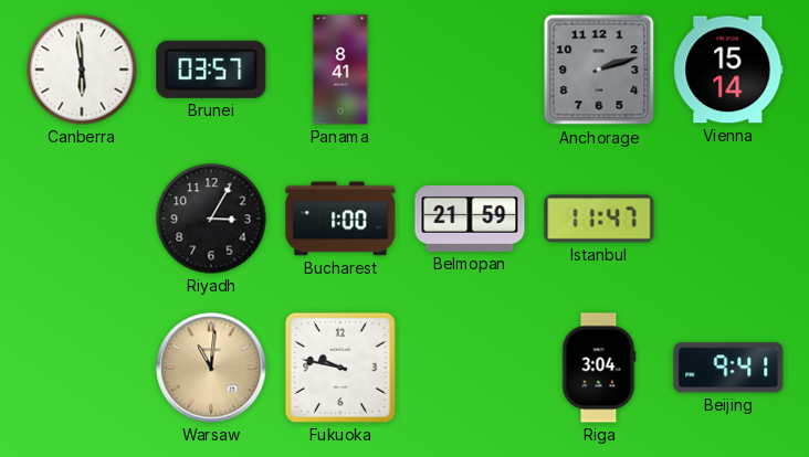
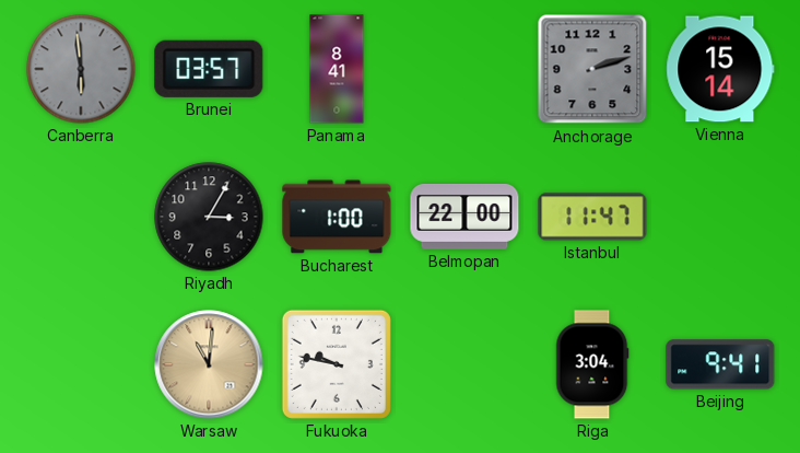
Canberra dial: white -> grey
Belmopan: 21:59 -> 22:00
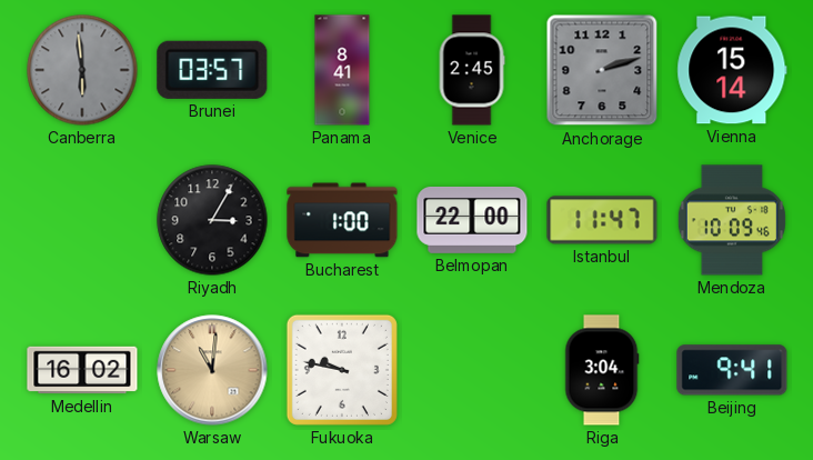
Venice: none -> 2:45
Mendoza: none -> 10:09
Medellin: none -> 16:02
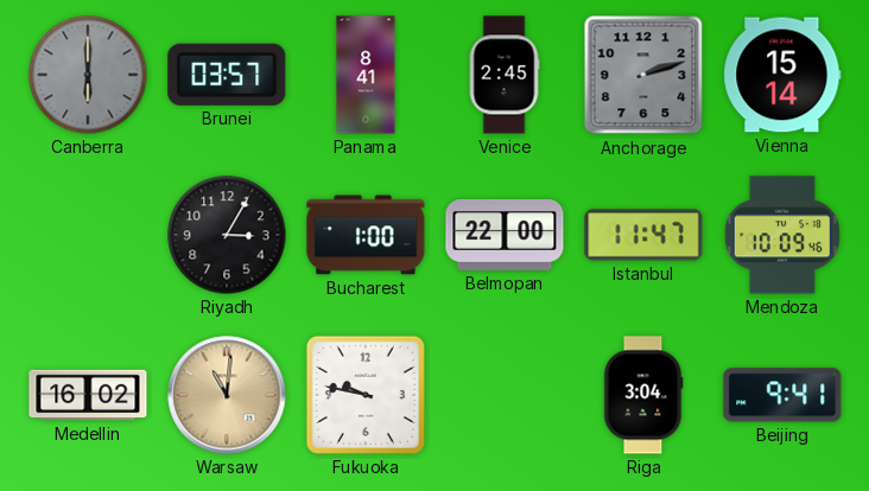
Canberra: 5:59 -> 6:00
